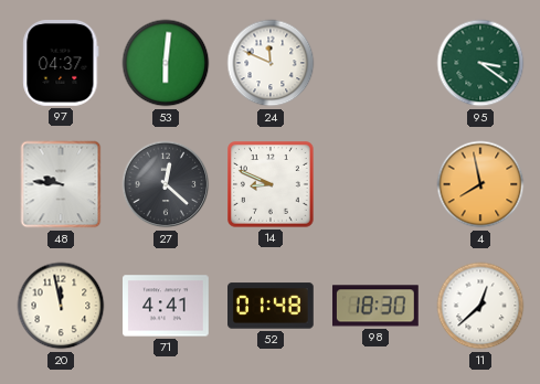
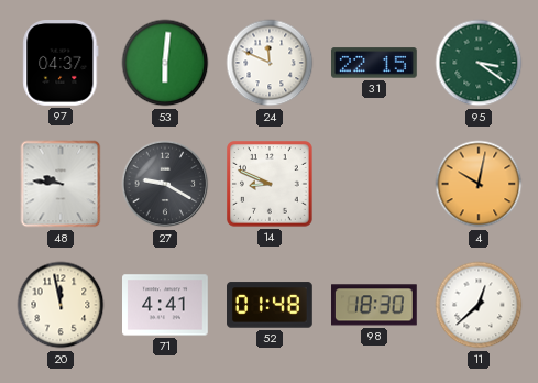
31: none -> 22:15
27: 12:22 -> 9:20
4: 7:58 -> 10:02
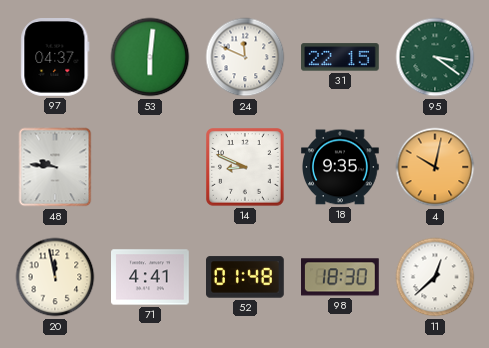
27: 9:20 -> none
18: none -> 9:35
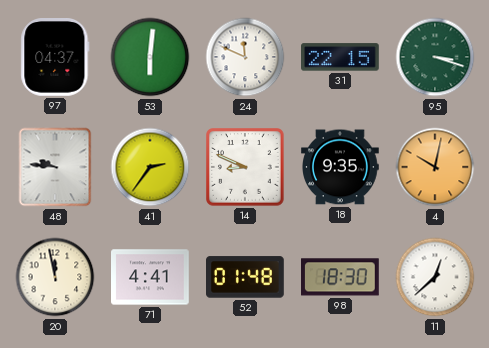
95: 3:21 -> 3:18
41: none -> 2:36
